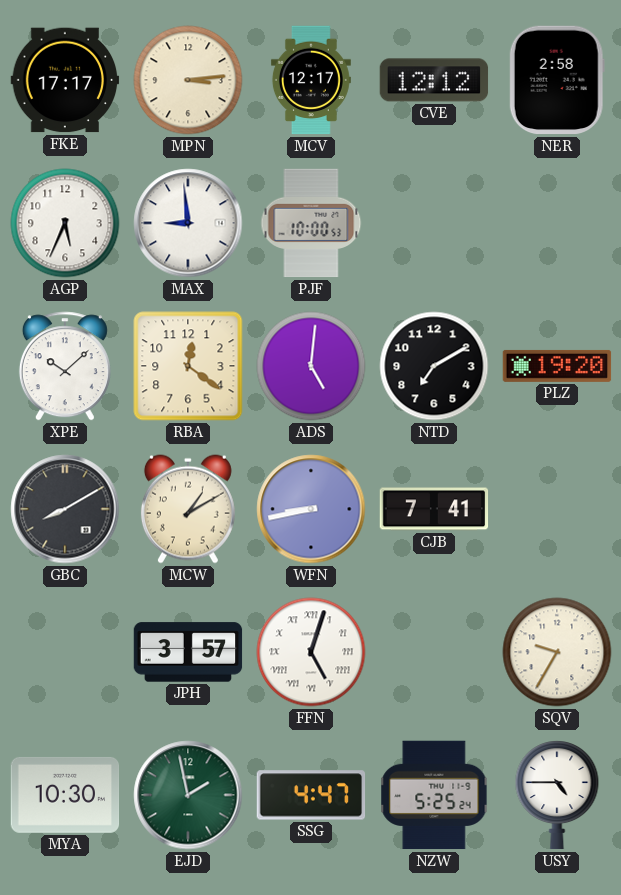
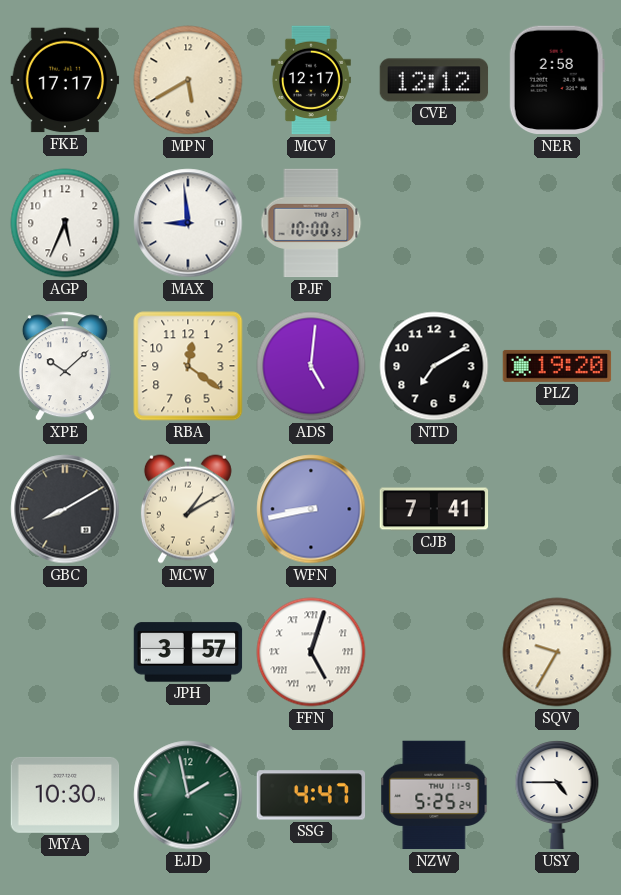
MPN: 3:14 -> 5:40
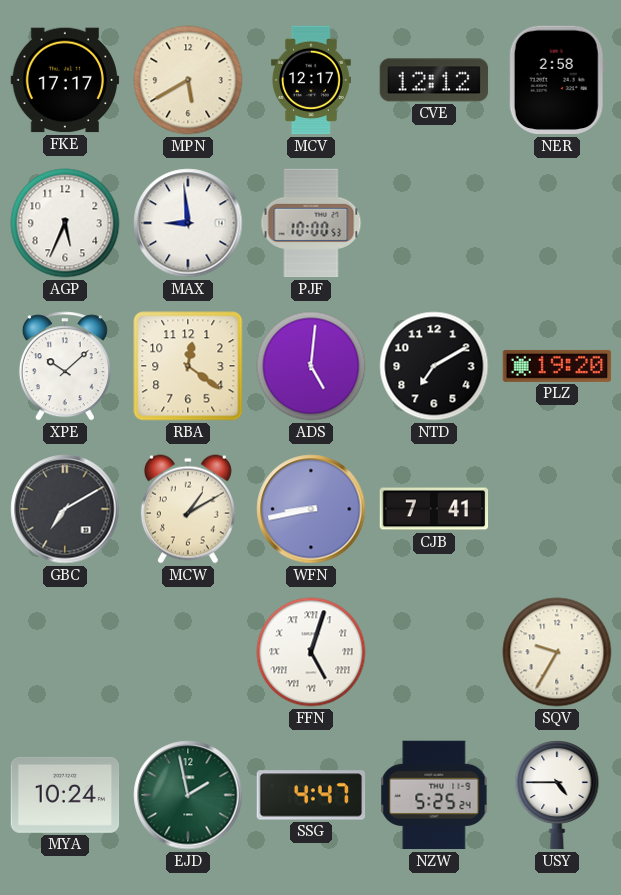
GBC: 8:10 -> 7:10
JPH: 3:57 -> none
MYA: 10:30 -> 10:24
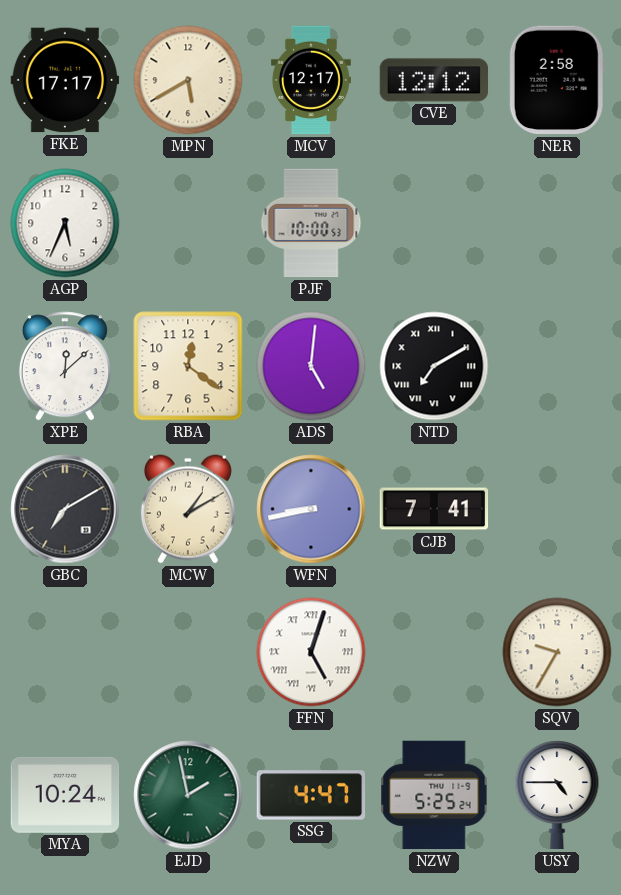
MAX: 8:59 -> none
XPE: 10:08 -> 12:08
NTD numerals: Arabic -> Roman
PLZ: 19:20 -> none
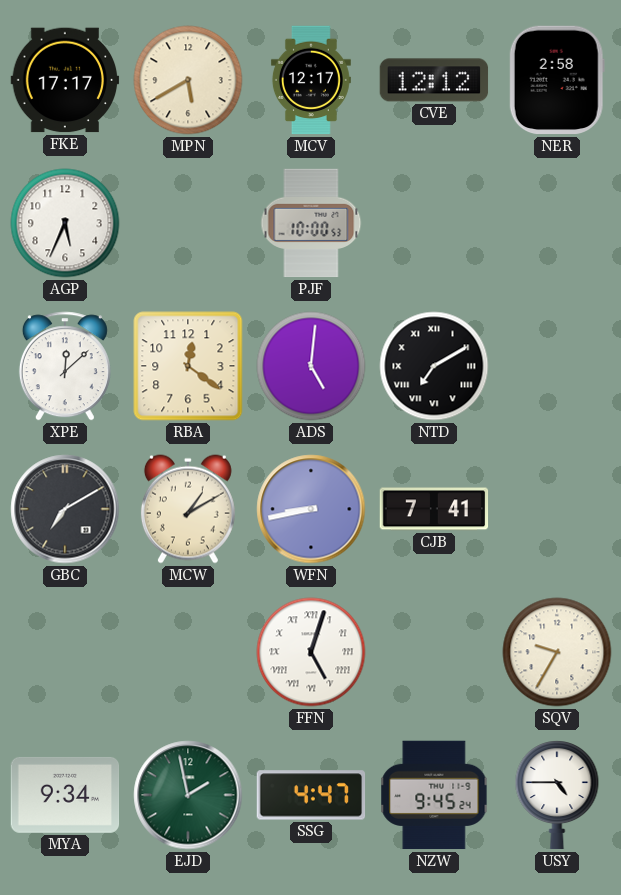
MYA: 10:24 -> 9:34
NZW: 5:25 -> 9:45
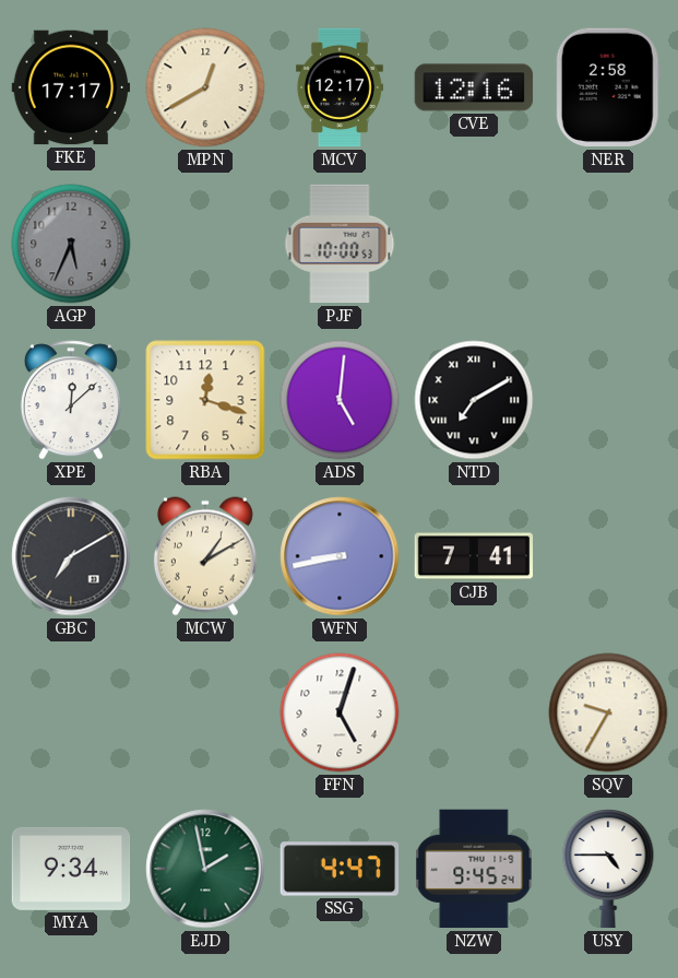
MPN: 5:40 -> 12:40
CVE: 12:12 -> 12:16
AGP dial: white -> grey
RBA: 12:21 -> 12:18
FFN numerals: Roman -> Arabic
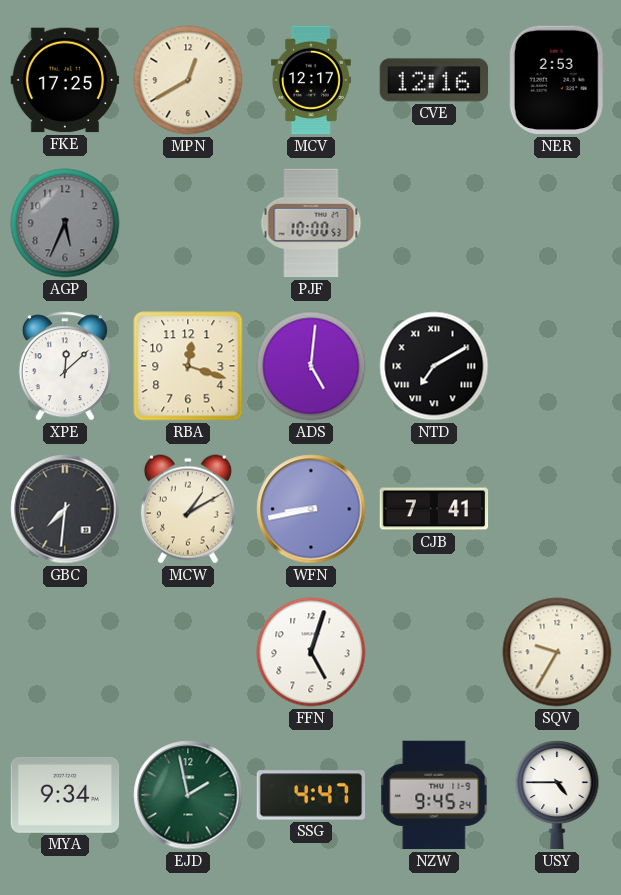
FKE: 17:17 -> 17:25
NER: 2:58 -> 2:53
GBC: 7:10 -> 7:31
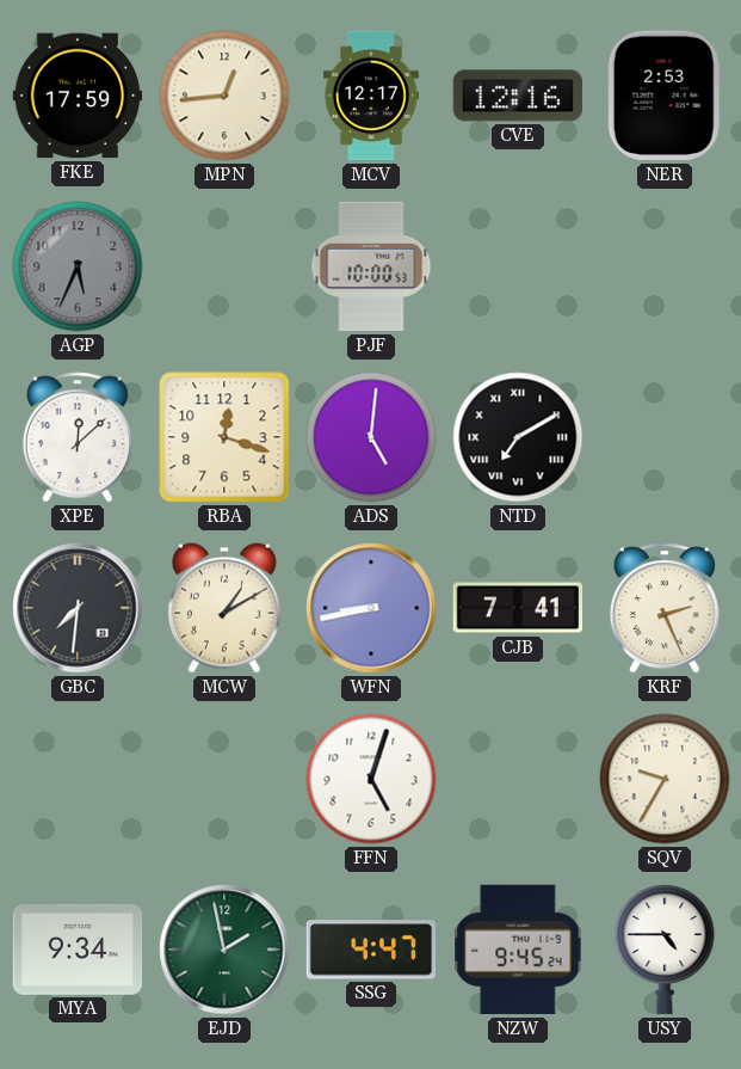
FKE: 17:25 -> 17:59
MPN: 12:40 -> 12:44
KRF: none -> 2:26
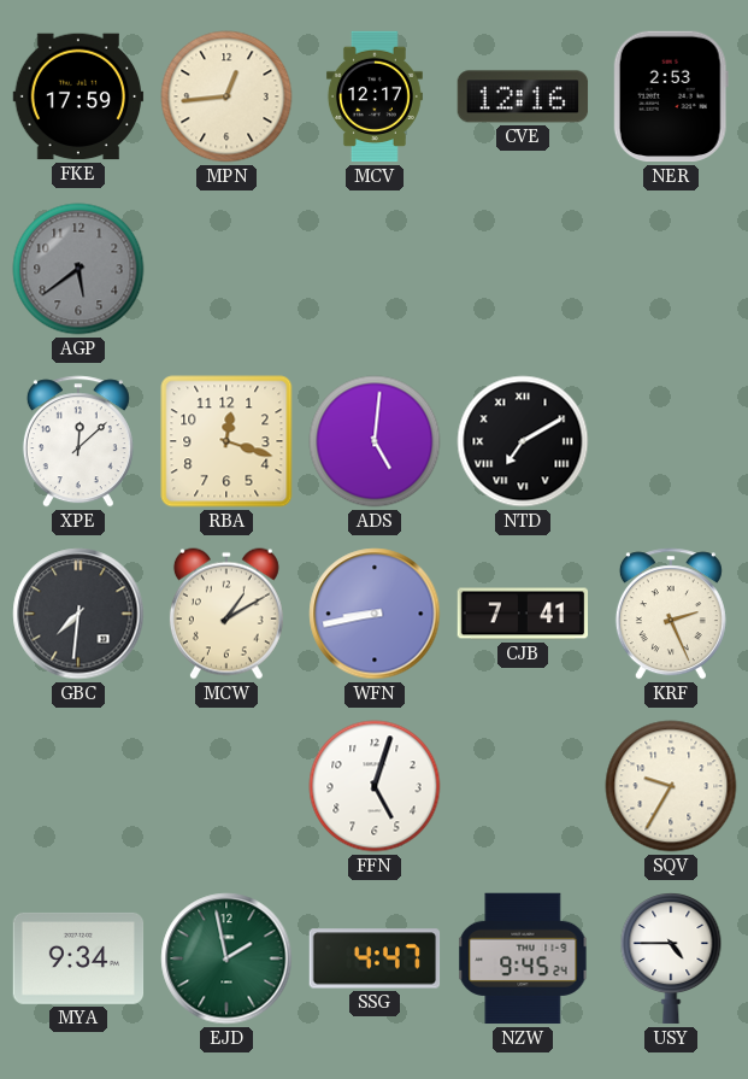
AGP: 5:34 -> 5:39
PJF: 10:00 -> none
